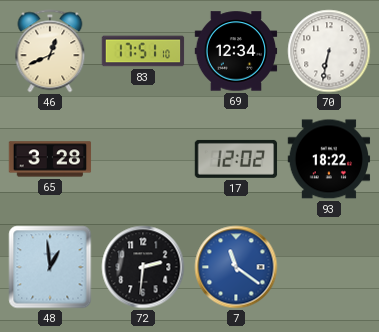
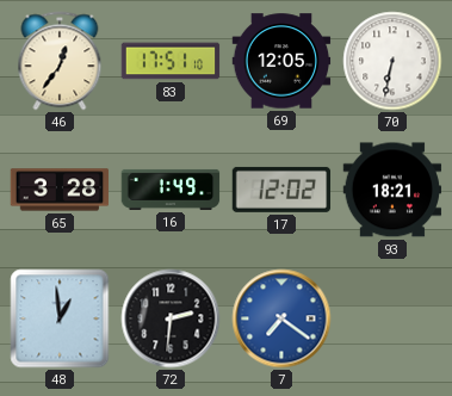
46: 12:41 -> 12:36
69: 12:34 -> 12:05
16: none -> 1:49
93: 18:22 -> 18:21
7: 11:21 -> 7:21
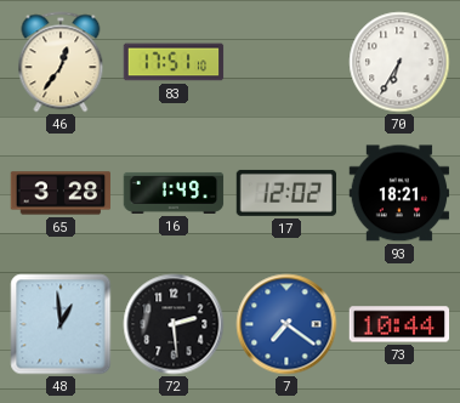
69: 12:05 -> none
70: 6:32 -> 6:35
72: 2:31 -> 2:29
73: none -> 10:44
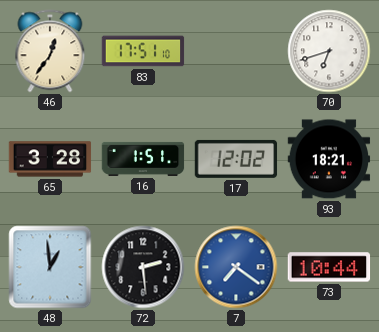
70: 6:35 -> 6:42
16: 1:49 -> 1:51
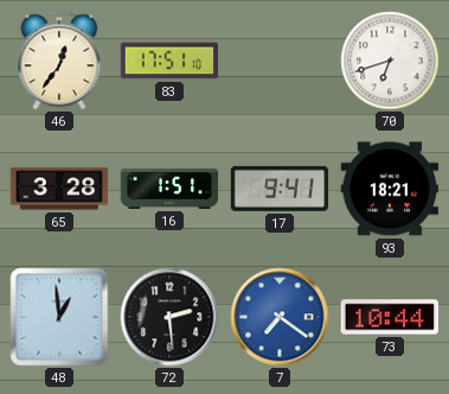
17: 12:02 -> 9:41
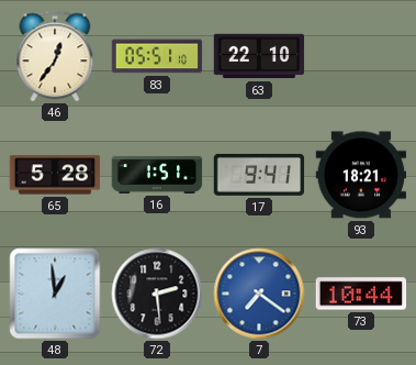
83: 17:51 -> 05:51
63: none -> 22:10
70: 6:42 -> none
65: 3:28 -> 5:28
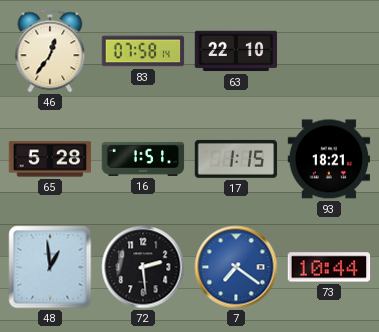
83: 05:51 -> 07:58
17: 9:41 -> 1:15
